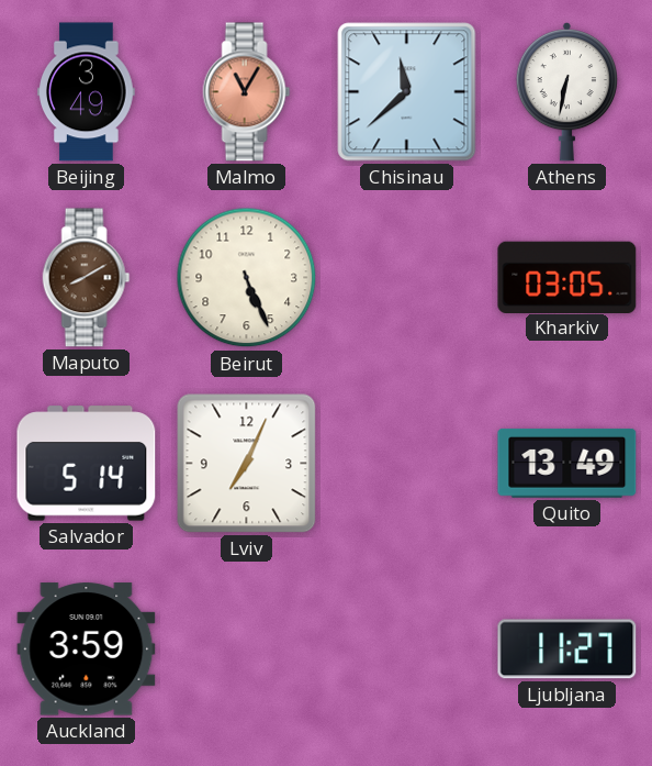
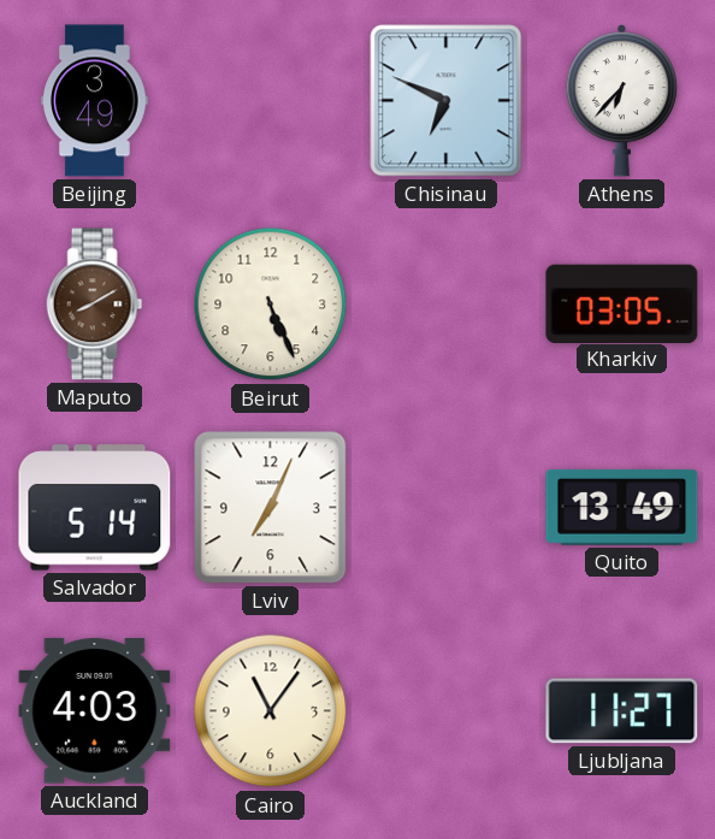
Malmo: 11:05 -> none
Chisinau: 11:38 -> 6:49
Athens: 6:32 -> 6:37
Auckland: 3:59 -> 4:03
Cairo: none -> 11:06
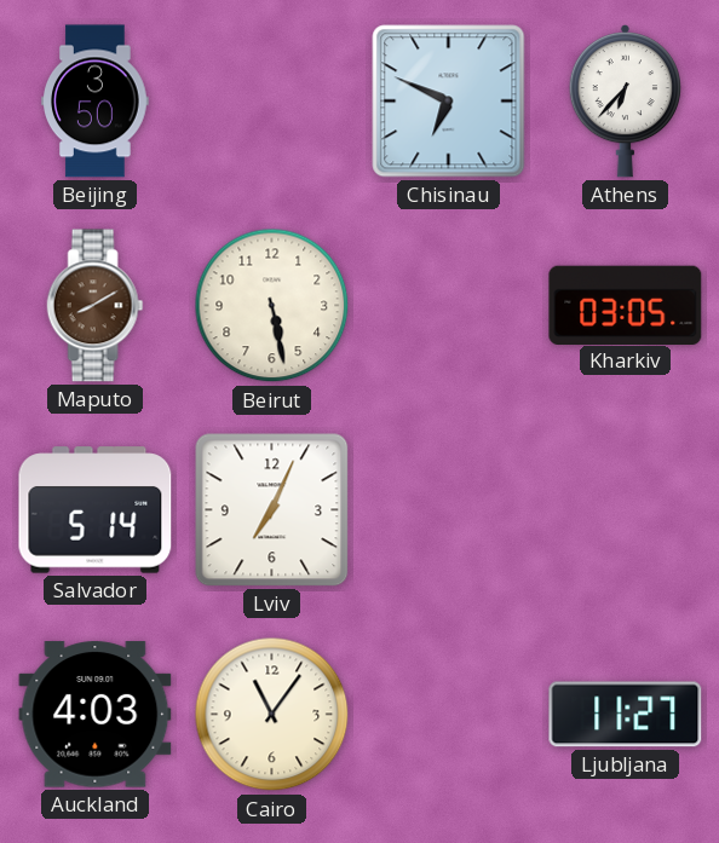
Beijing: 3:49 -> 3:50
Beirut: 5:26 -> 5:28
Quito: 13:49 -> none
